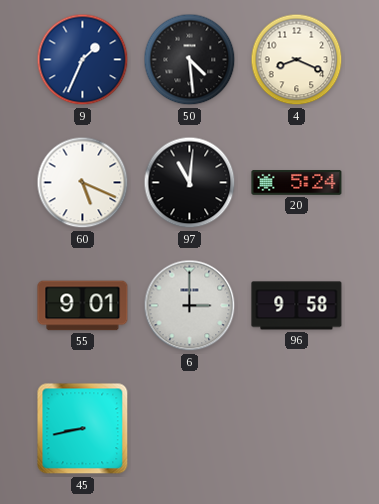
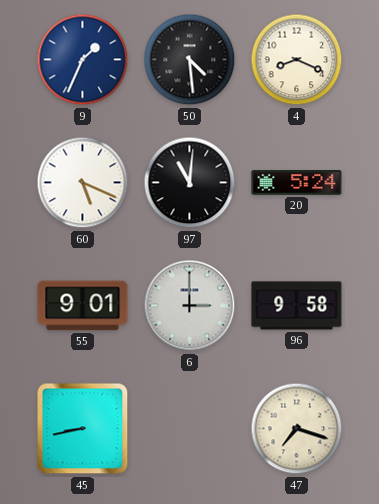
47: none -> 7:18
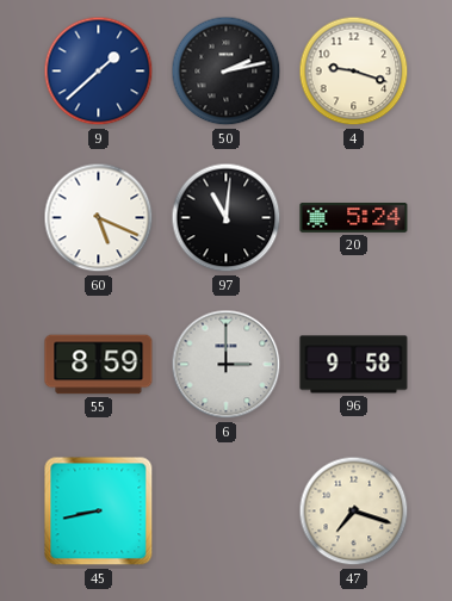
9: 1:34 -> 1:38
50: 4:29 -> 2:13
4: 8:19 -> 9:18
55: 9:01 -> 8:59
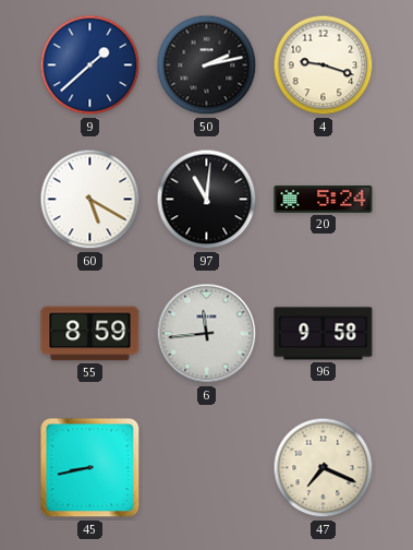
60: 5:19 -> 5:20
6: 3:00 -> 11:44
47: 7:18 -> 7:19
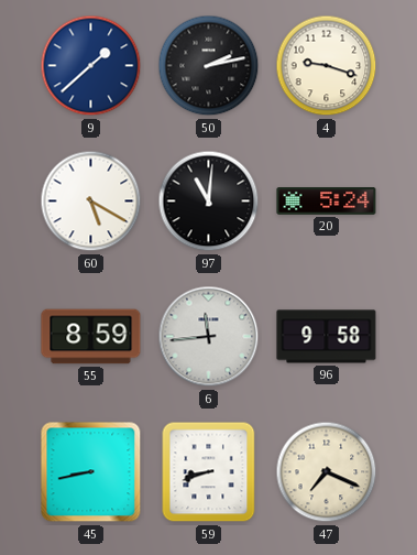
59: none -> 8:42
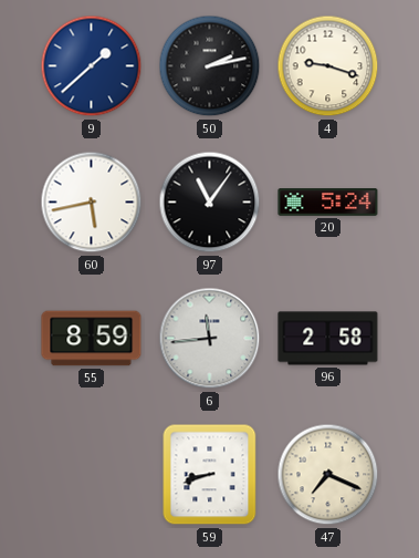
60: 5:20 -> 5:43
97: 11:01 -> 11:06
96: 9:58 -> 2:58
45: 8:43 -> none
